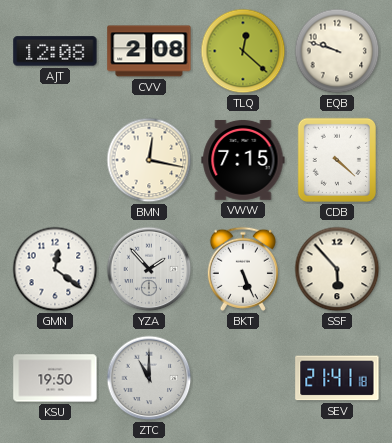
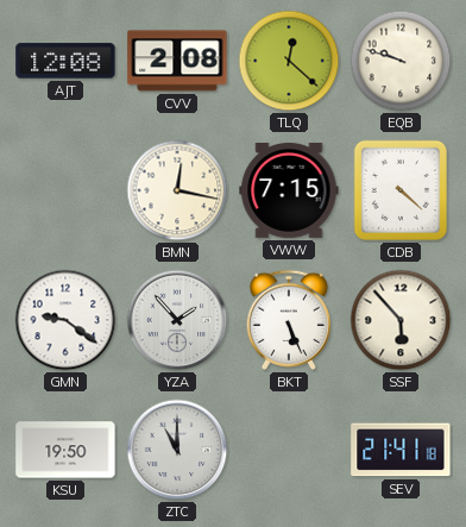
GMN: 12:21 -> 9:21
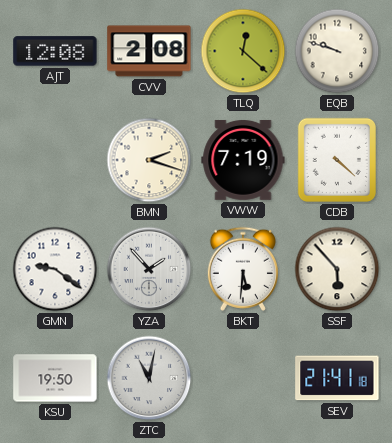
BMN: 12:17 -> 2:18
VWW: 7:15 -> 7:19
BKT: 5:26 -> 5:31
ZTC: 11:00 -> 11:02
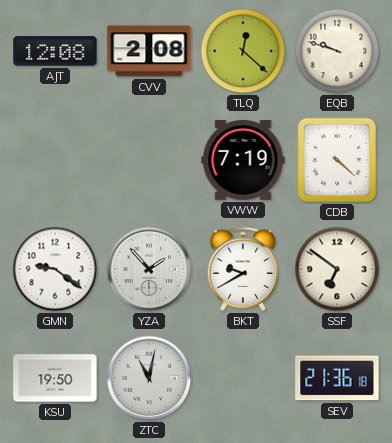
BMN: 2:18 -> none
BKT: 5:31 -> 9:40
SSF: 5:53 -> 6:51
SEV: 21:41 -> 21:36
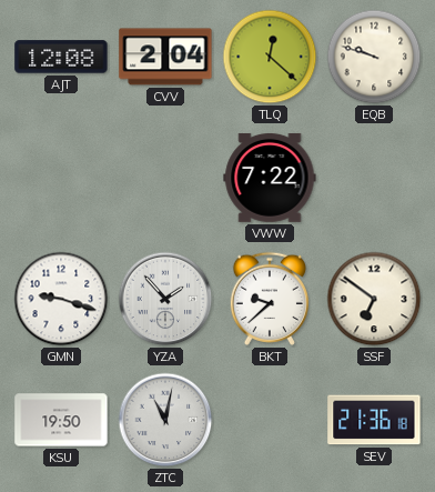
CVV: 2:08 -> 2:04
VWW: 7:19 -> 7:22
CDB: 4:22 -> none
GMN: 9:21 -> 9:18
BKT: 9:40 -> 9:38
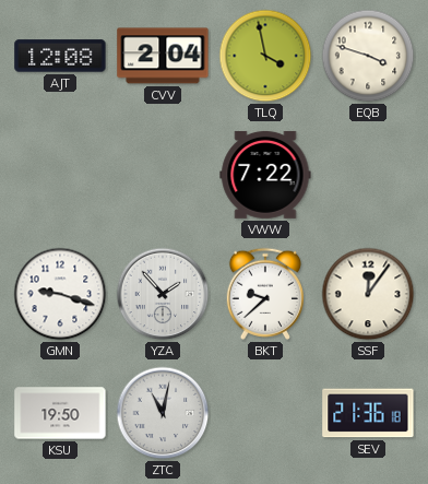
TLQ: 12:22 -> 3:58
EQB: 9:48 -> 3:48
SSF: 6:51 -> 12:06
